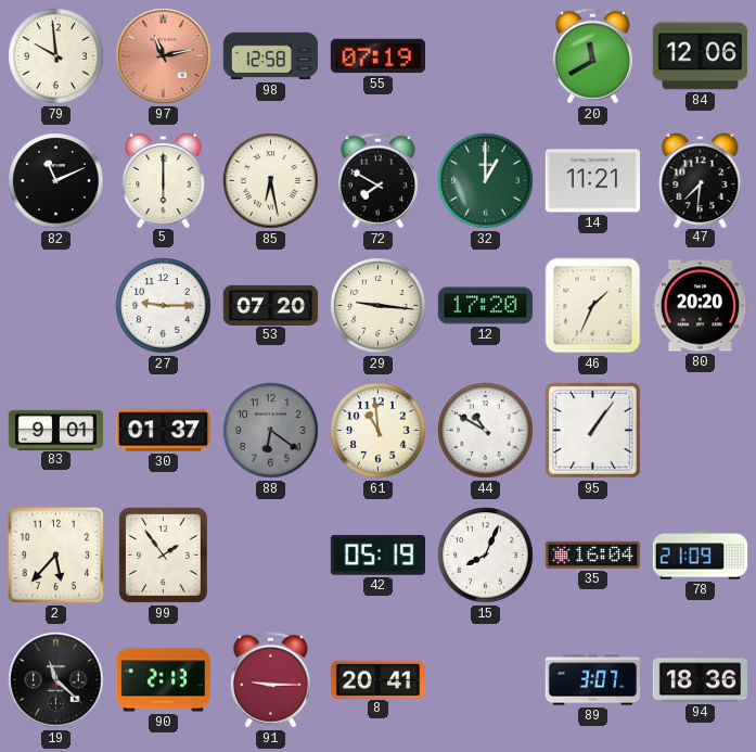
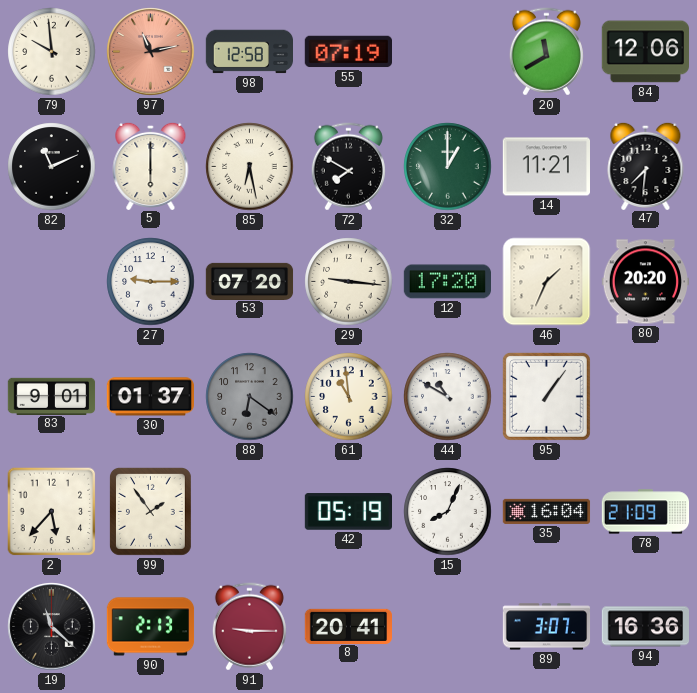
94: 18:36 -> 16:36
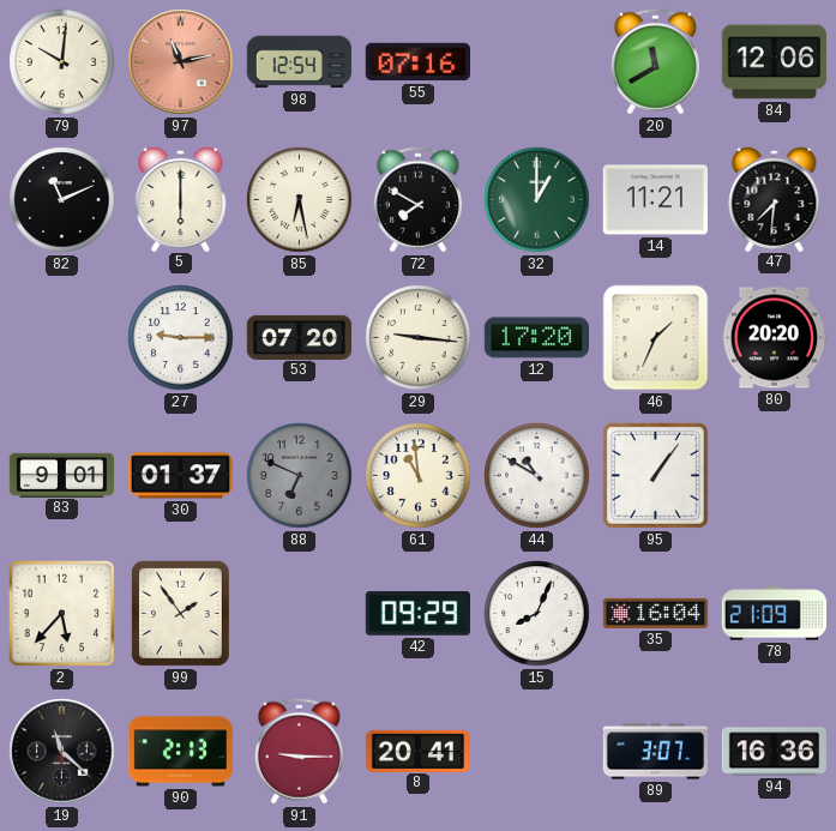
79: 9:59 -> 10:01
98: 12:58 -> 12:54
55: 07:19 -> 07:16
88: 6:21 -> 6:49
42: 05:19 -> 09:29
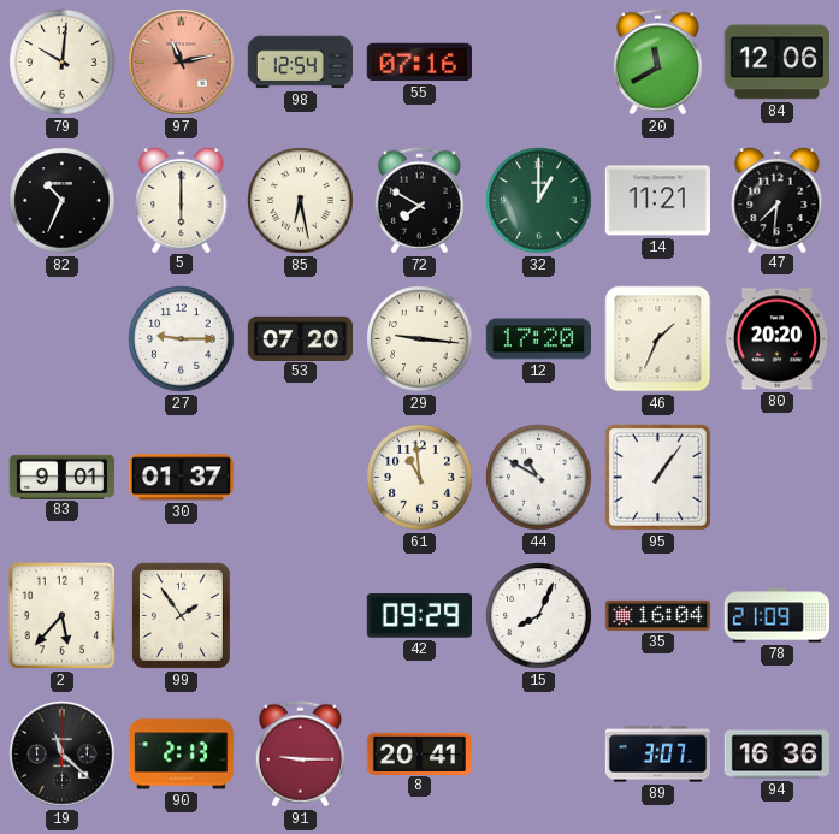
82: 11:11 -> 10:34
88: 6:49 -> none
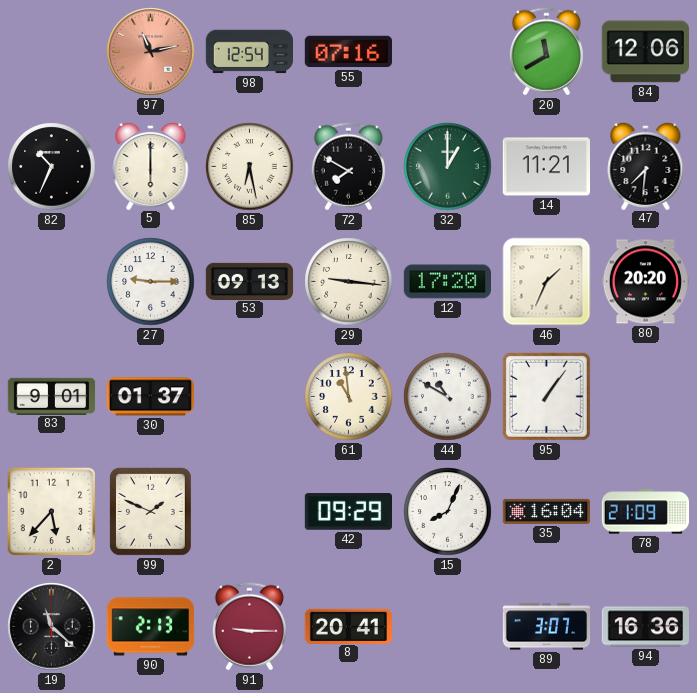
79: 10:01 -> none
53: 07:20 -> 09:13
99: 1:54 -> 1:49
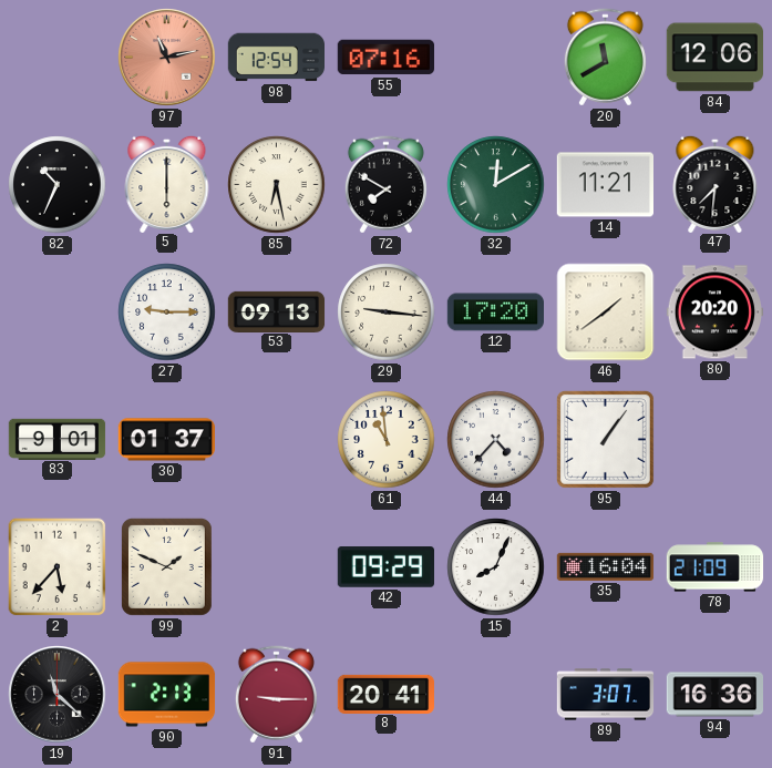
32: 1:00 -> 12:10
46: 1:34 -> 1:39
44: 10:50 -> 4:37
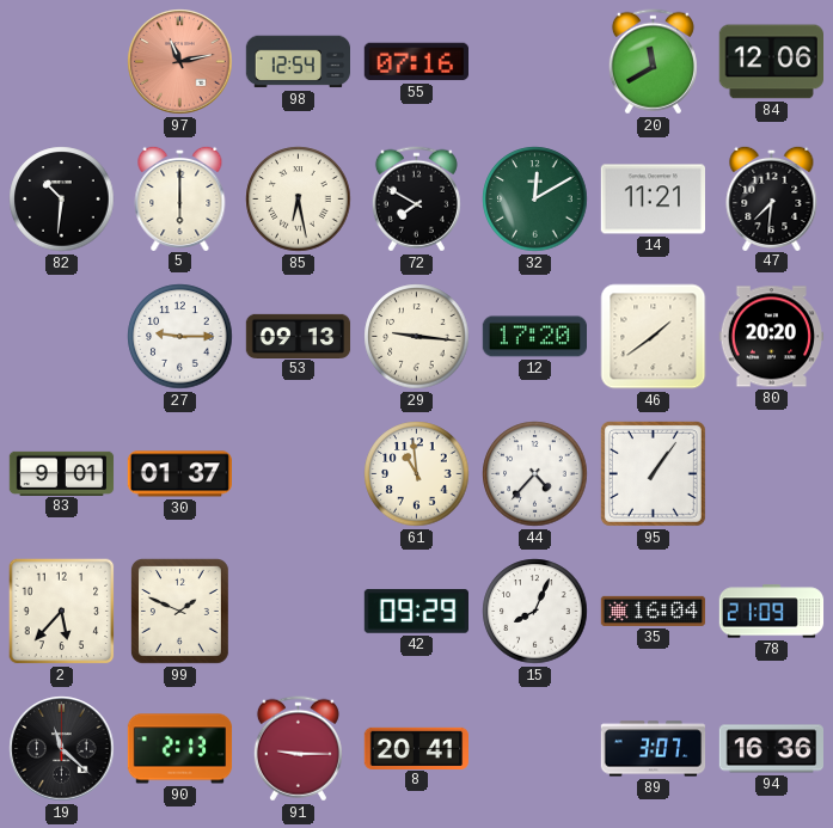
82: 10:34 -> 10:31
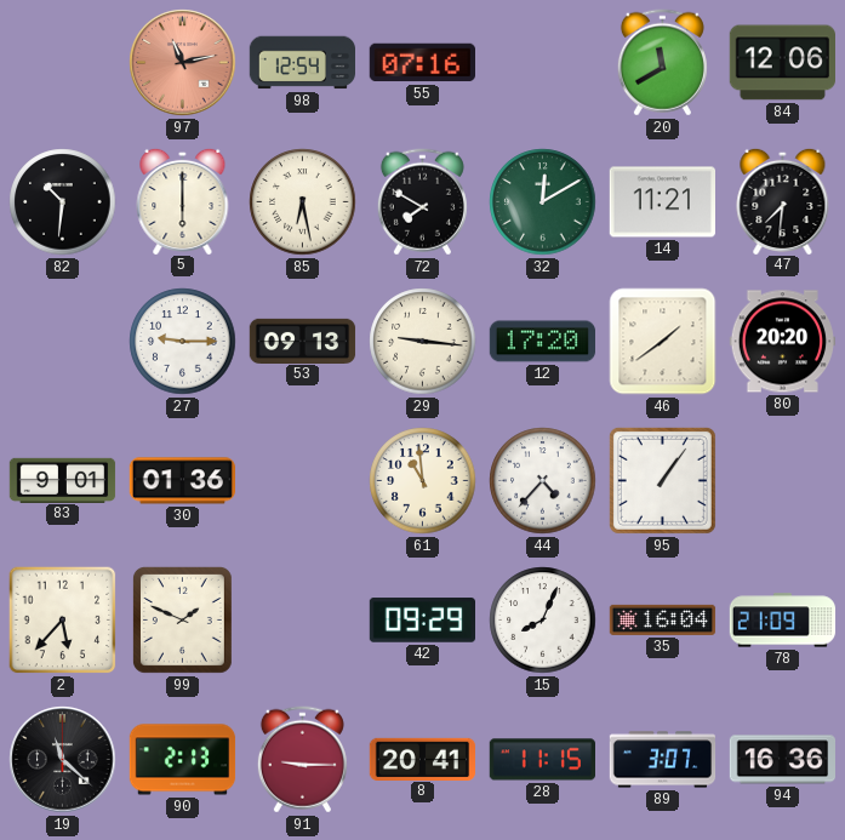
30: 01:37 -> 01:36
28: none -> 11:15
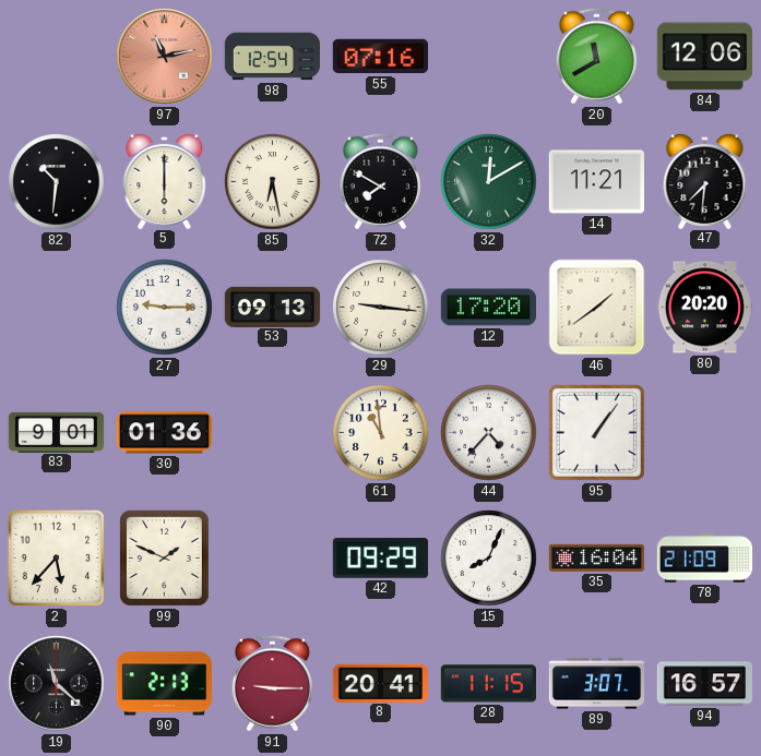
94: 16:36 -> 16:57
